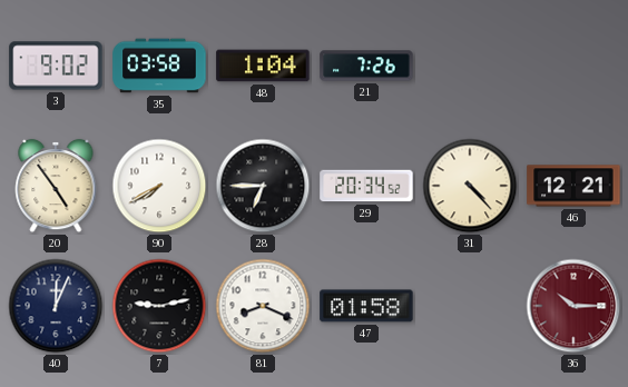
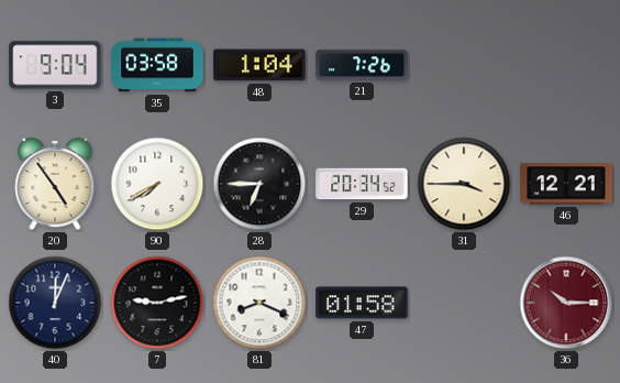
3: 9:02 -> 9:04
31: 4:23 -> 3:45
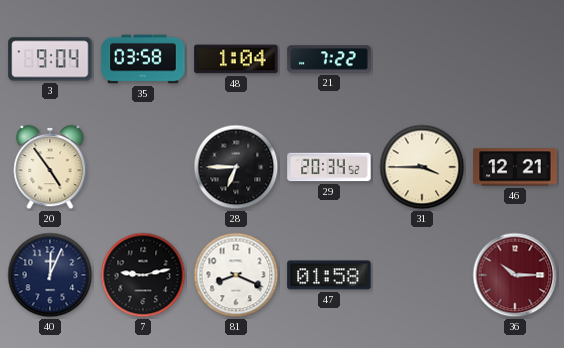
21: 7:26 -> 7:22
90: 7:40 -> none
